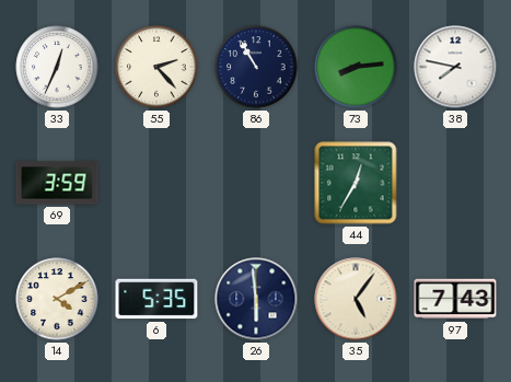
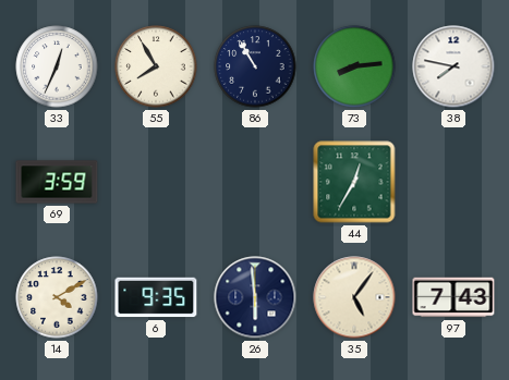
55: 2:23 -> 7:55
6: 5:35 -> 9:35
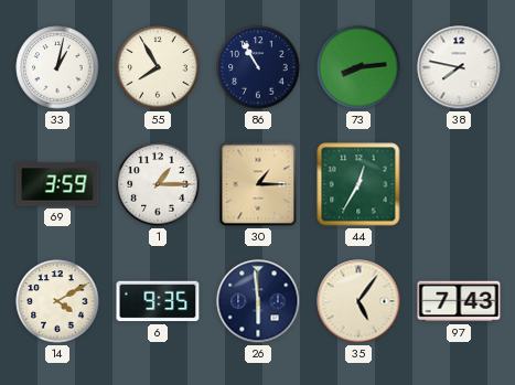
33: 12:34 -> 1:02
1: none -> 1:15
30: none -> 1:15
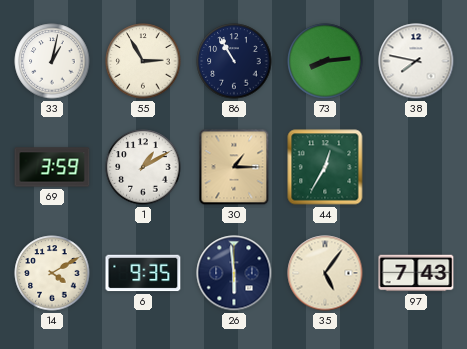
55: 7:55 -> 2:55
1: 1:15 -> 1:10
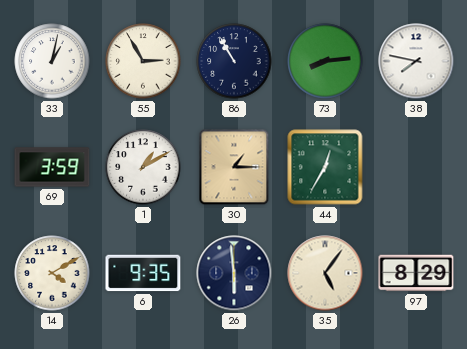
97: 7:43 -> 8:29
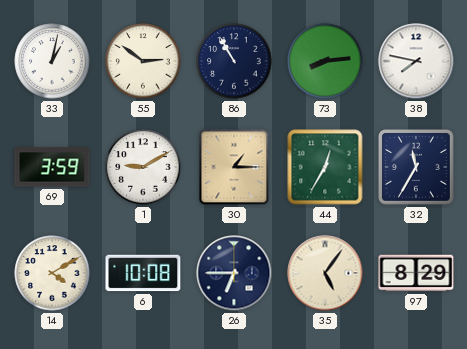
55: 2:55 -> 2:51
1: 1:10 -> 9:10
32: none -> 11:35
6: 9:35 -> 10:08
26: 5:59 -> 6:45
